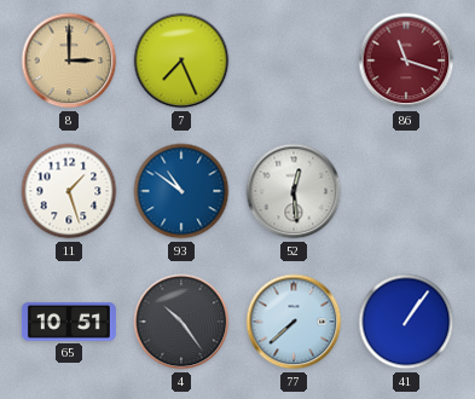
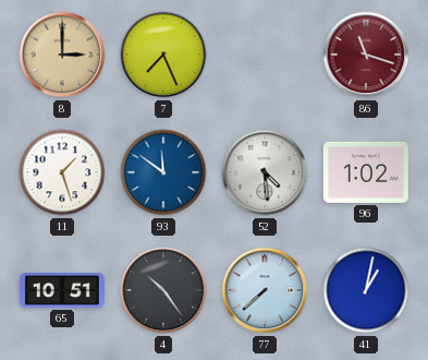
93: 10:51 -> 11:51
52: 12:29 -> 4:29
96: none -> 1:02
41: 1:06 -> 1:02
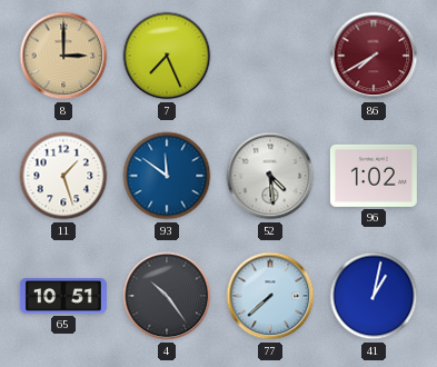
86: 11:18 -> 7:40
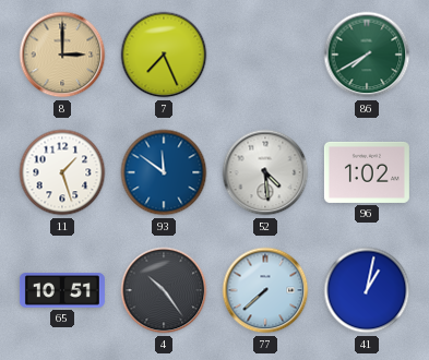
86 dial: burgundy -> green
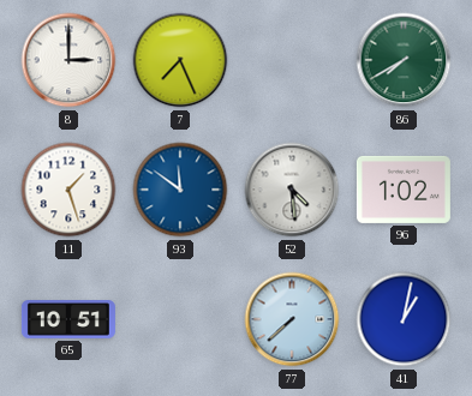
8 dial: champagne -> white
4: 10:24 -> none
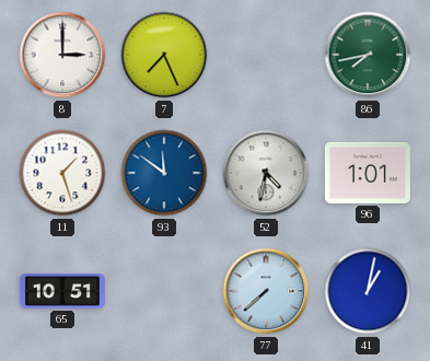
86: 7:40 -> 7:43
52: 4:29 -> 4:32
96: 1:02 -> 1:01
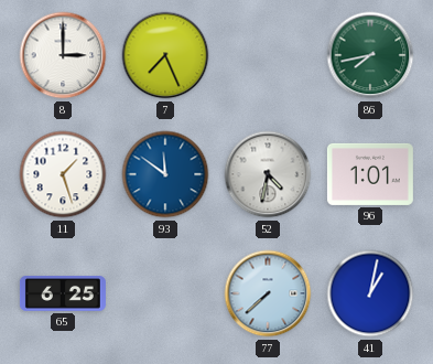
65: 10:51 -> 6:25
